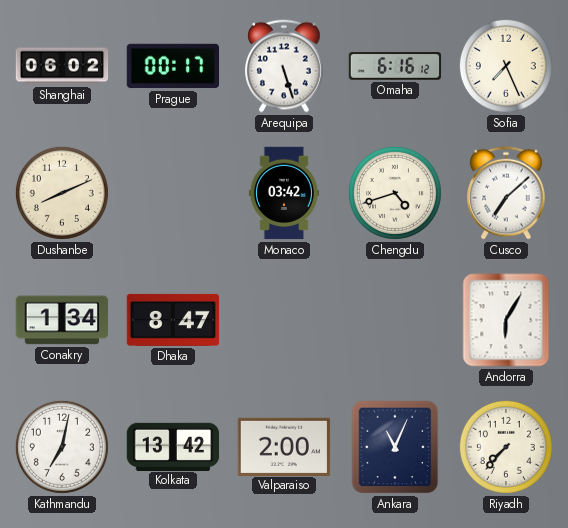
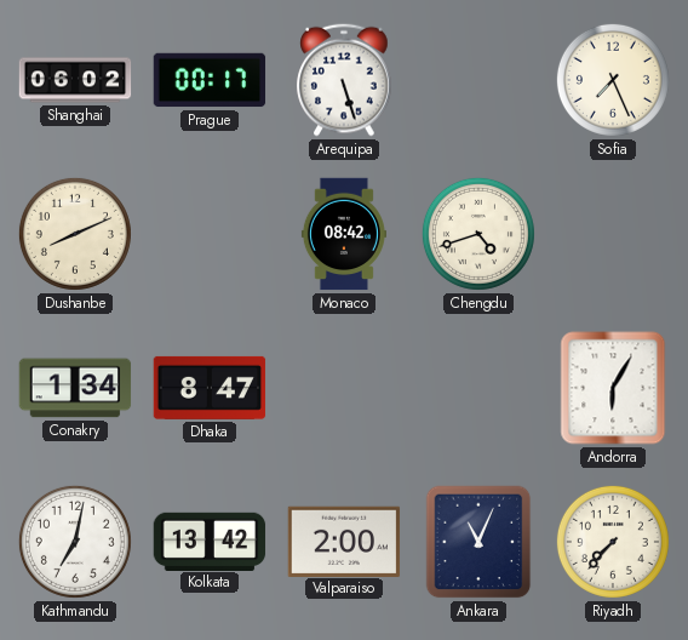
Omaha: 6:16 -> none
Monaco: 03:42 -> 08:42
Cusco: 7:08 -> none
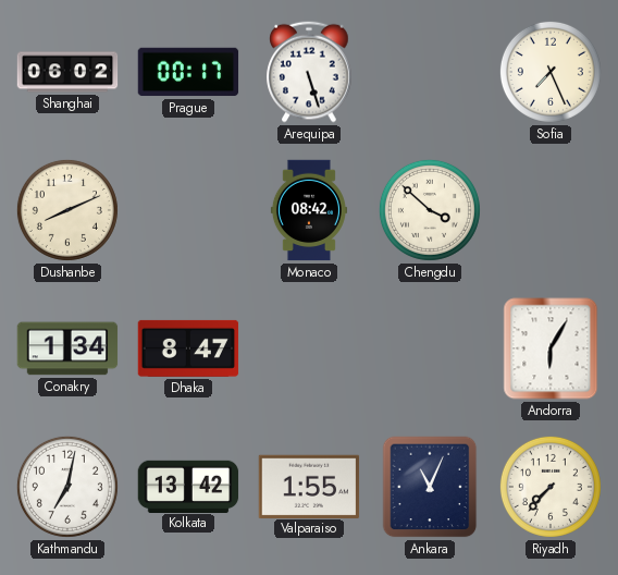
Chengdu: 4:42 -> 3:52
Valparaiso: 2:00 -> 1:55
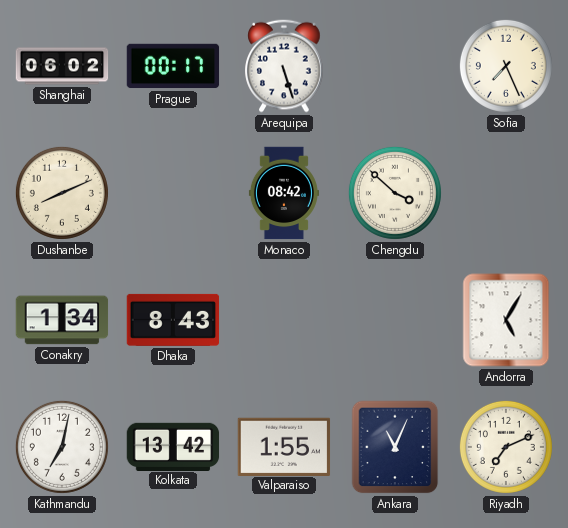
Dhaka: 8:47 -> 8:43
Andorra: 6:05 -> 5:05
Riyadh: 7:37 -> 7:11
